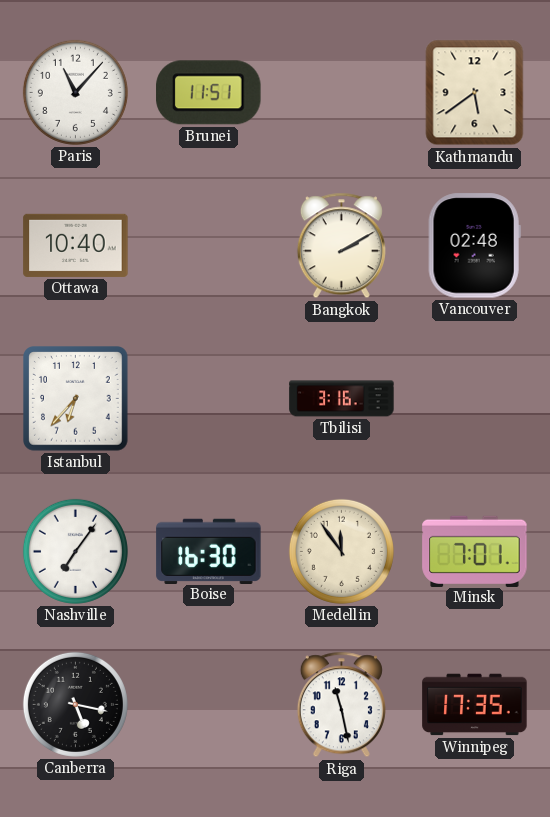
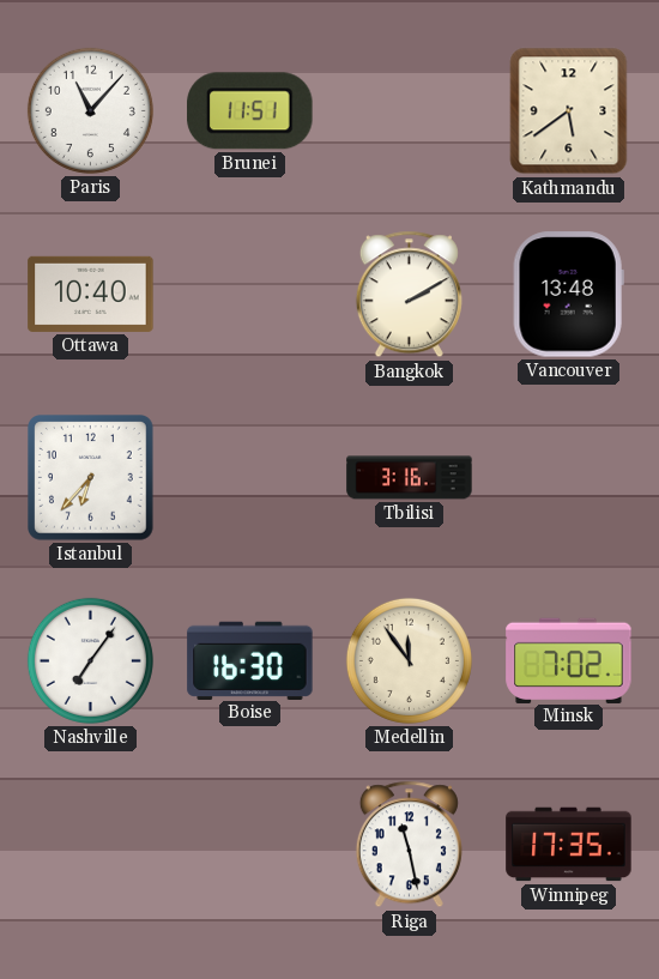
Vancouver: 02:48 -> 13:48
Minsk: 7:01 -> 7:02
Canberra: 5:17 -> none
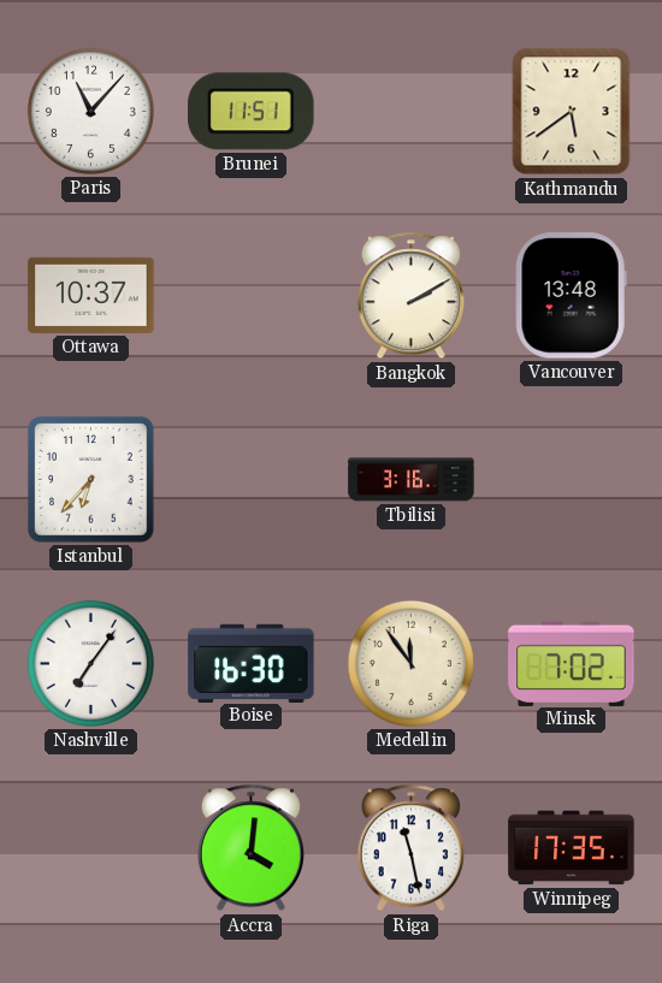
Ottawa: 10:40 -> 10:37
Accra: none -> 4:01
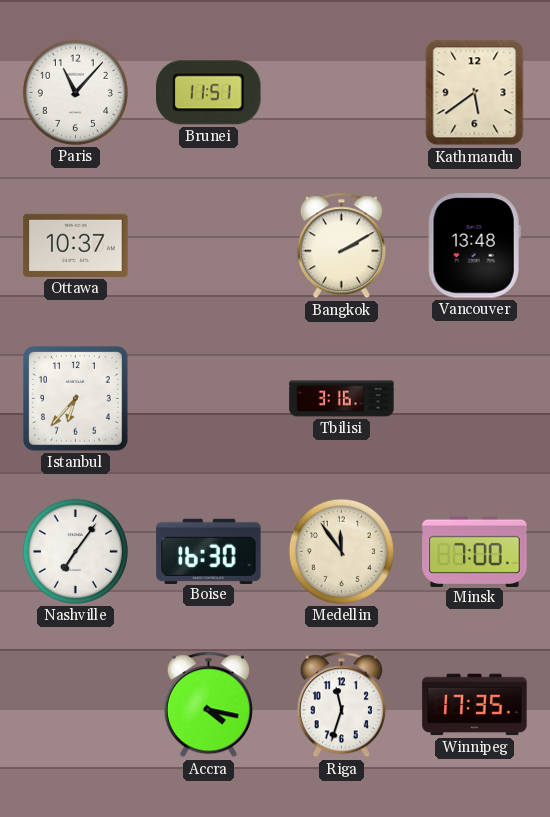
Minsk: 7:02 -> 7:00
Accra: 4:01 -> 4:17
Riga: 11:28 -> 11:33
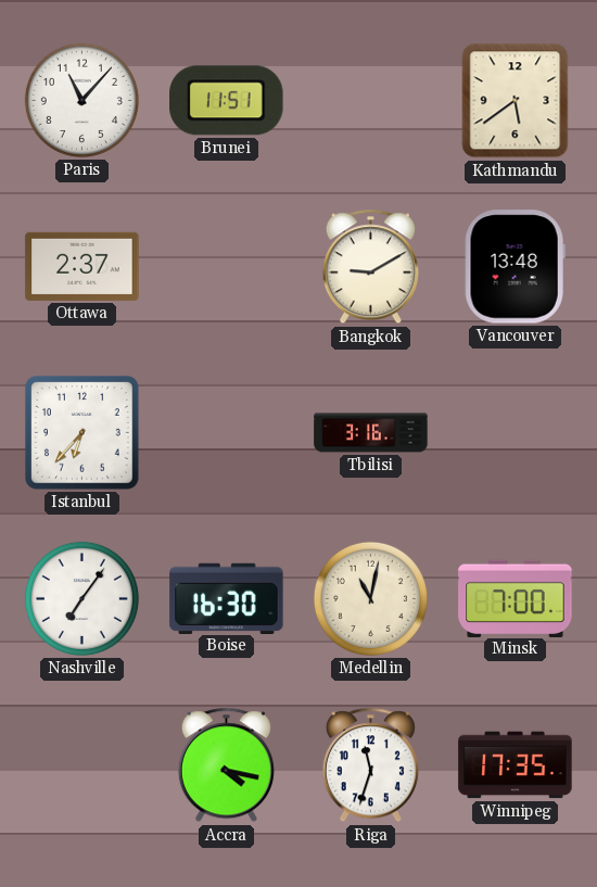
Ottawa: 10:37 -> 2:37
Bangkok: 2:10 -> 9:10
Medellin: 11:54 -> 11:02
